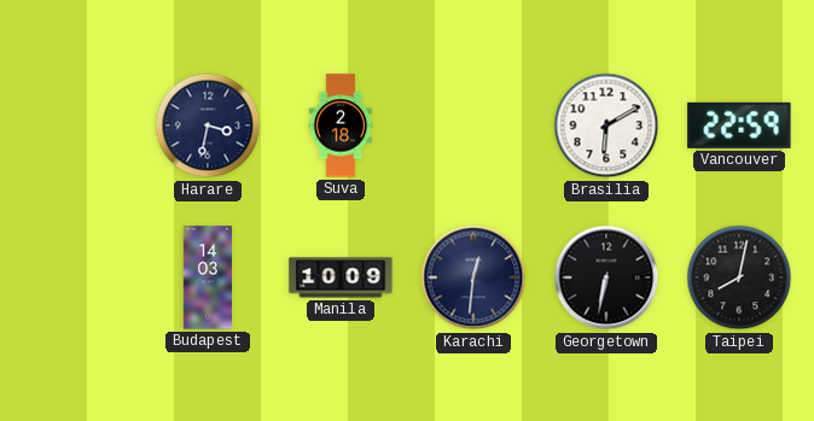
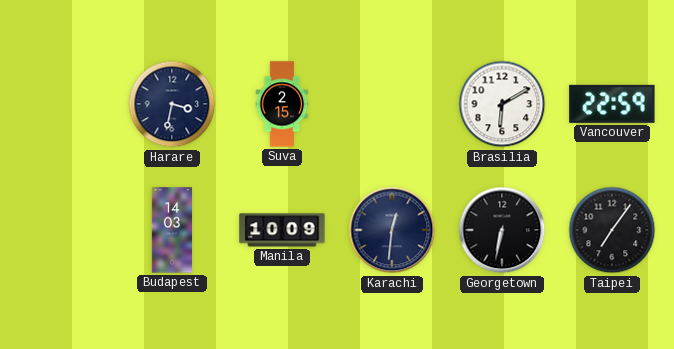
Suva: 2:18 -> 2:15
Taipei: 8:02 -> 7:06
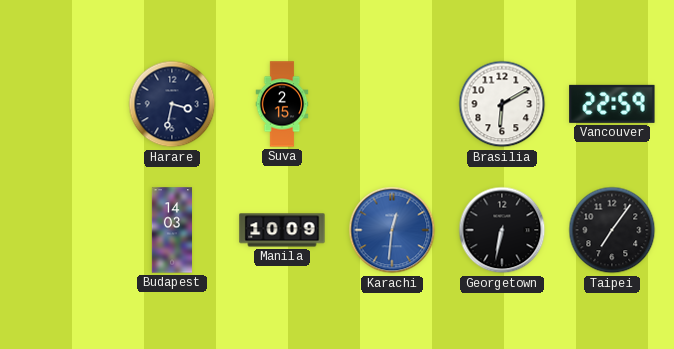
Karachi dial: navy -> blue
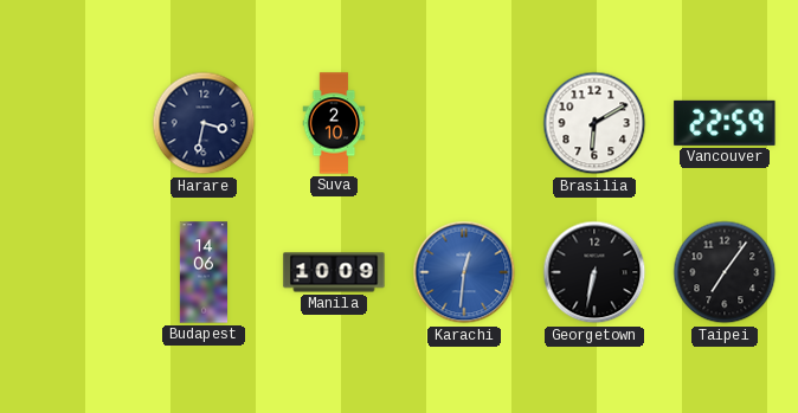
Suva: 2:15 -> 2:10
Budapest: 14:03 -> 14:06
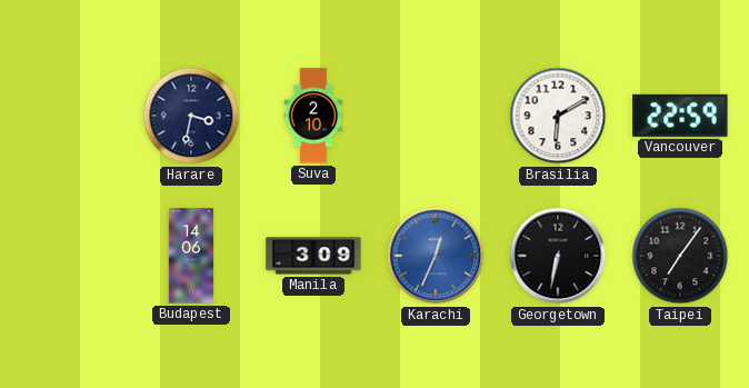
Manila: 10:09 -> 3:09
Karachi: 12:31 -> 12:34
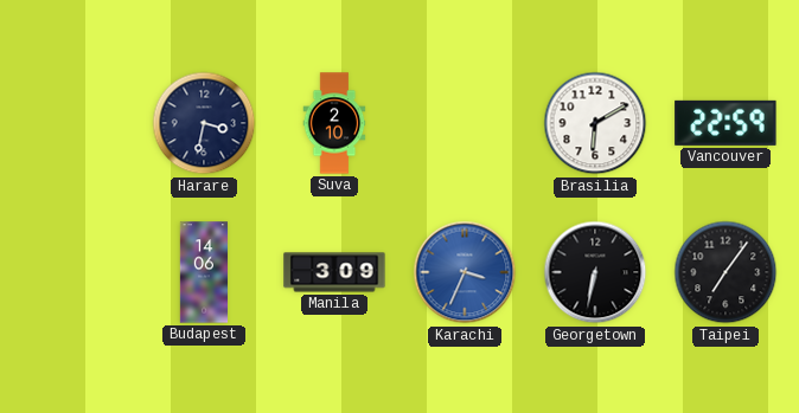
Karachi: 12:34 -> 3:34
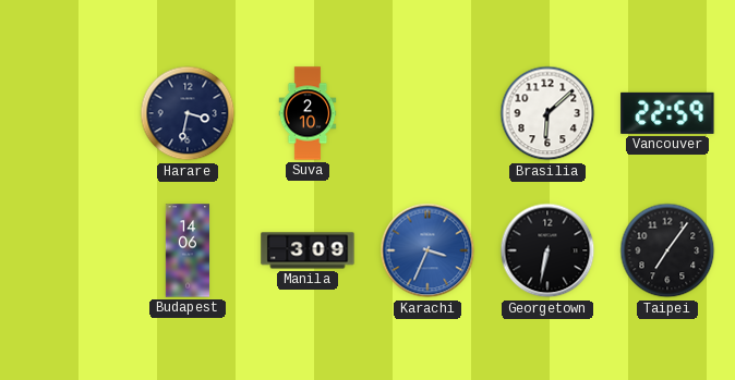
Brasilia: 6:10 -> 6:08
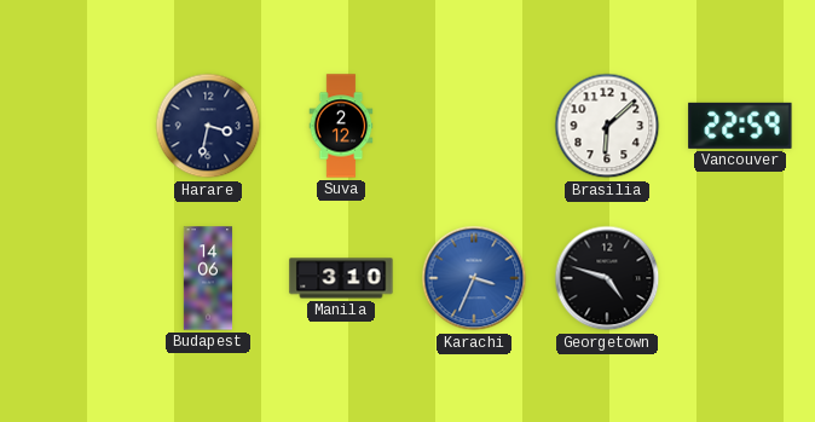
Suva: 2:10 -> 2:12
Manila: 3:09 -> 3:10
Georgetown: 6:32 -> 4:48
Taipei: 7:06 -> none
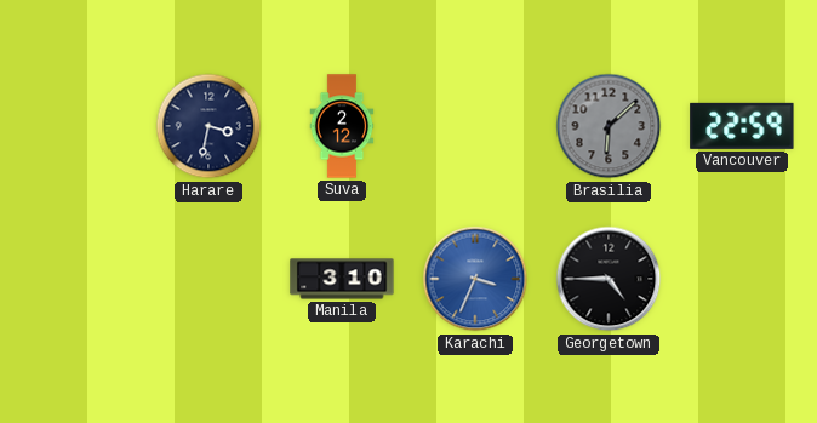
Brasilia dial: white -> grey
Budapest: 14:06 -> none
Georgetown: 4:48 -> 4:45
